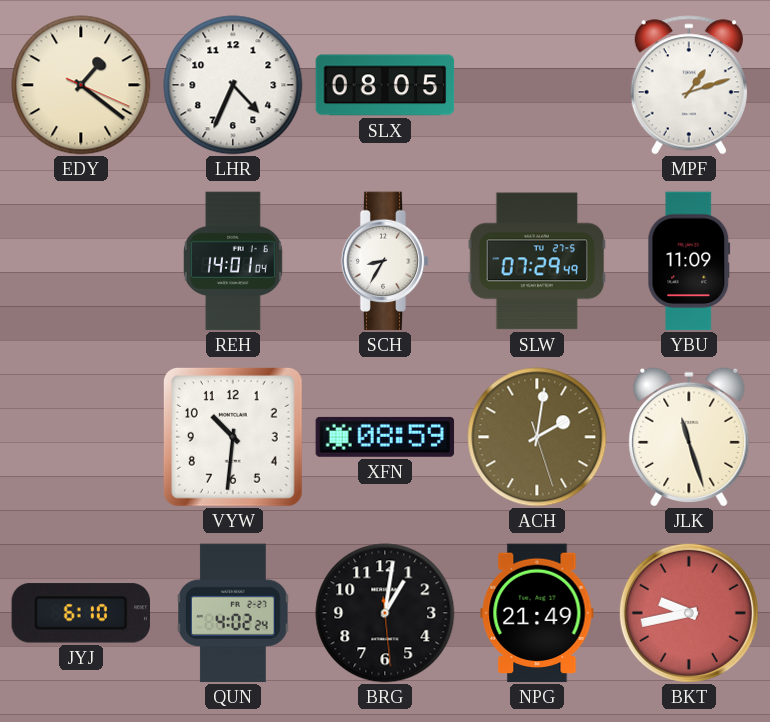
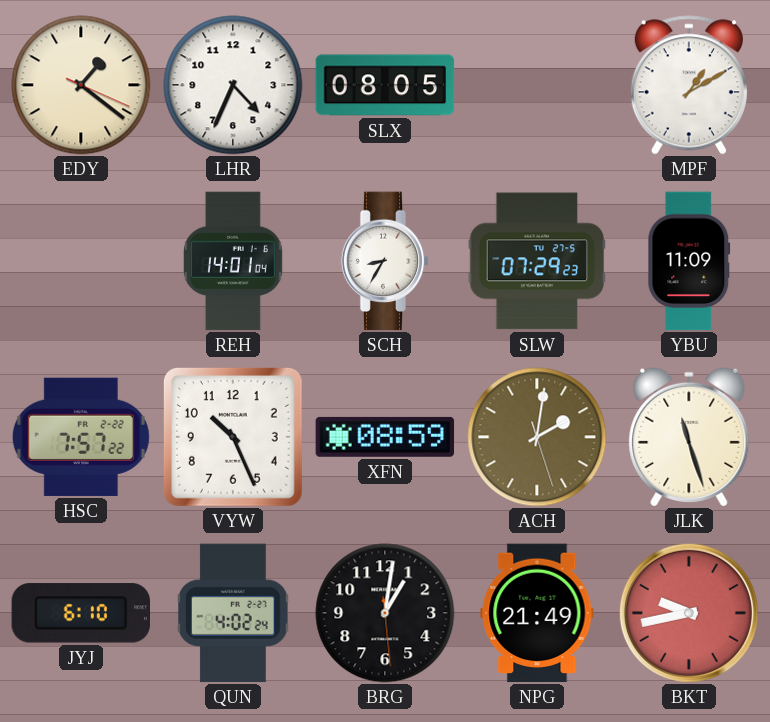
MPF: 1:12 -> 1:10
SLW: 07:29:49 -> 07:29:23
HSC: none -> 7:57
VYW: 10:31 -> 10:26
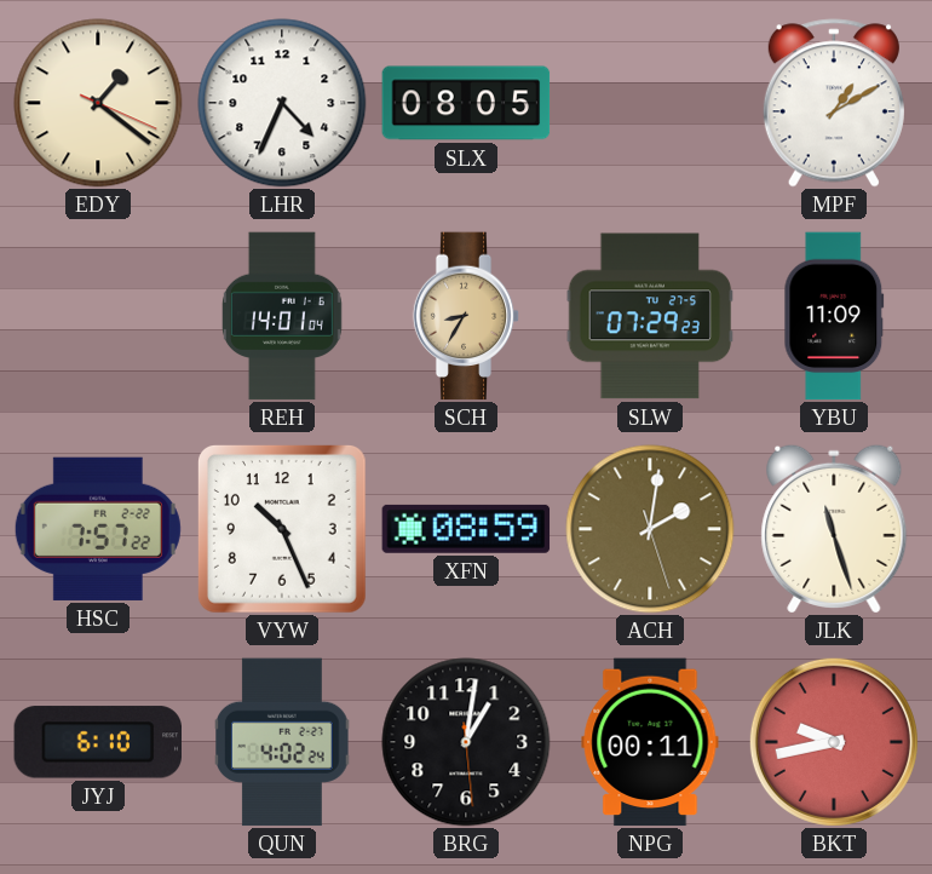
SCH dial: white -> champagne
NPG: 21:49 -> 00:11
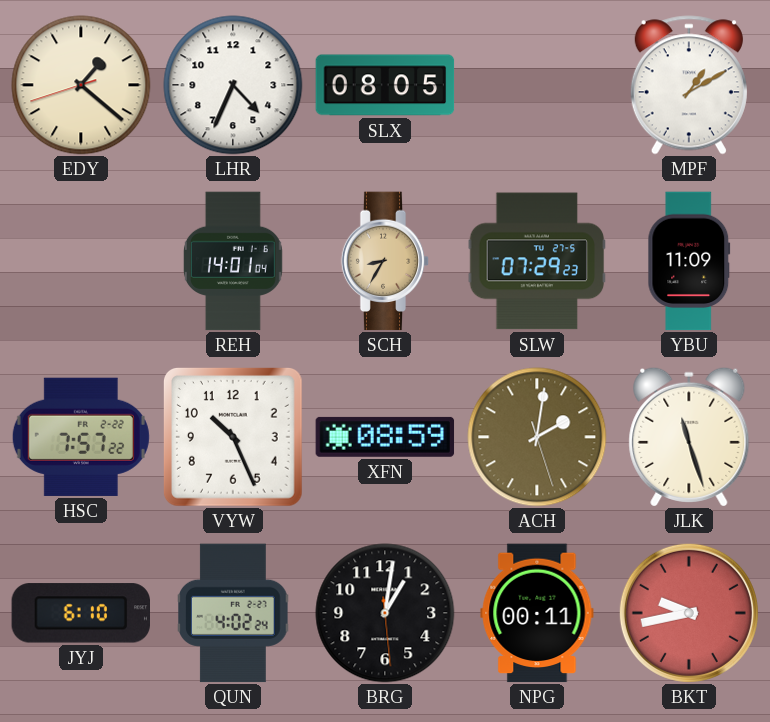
EDY: 1:21:19 -> 1:21:42
